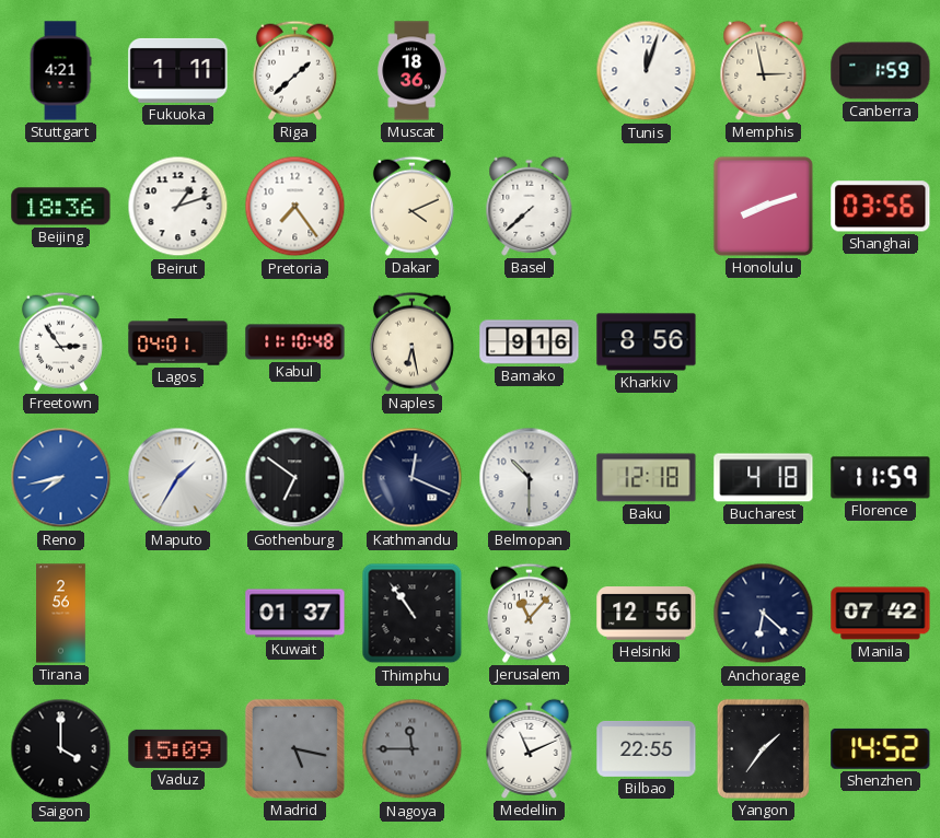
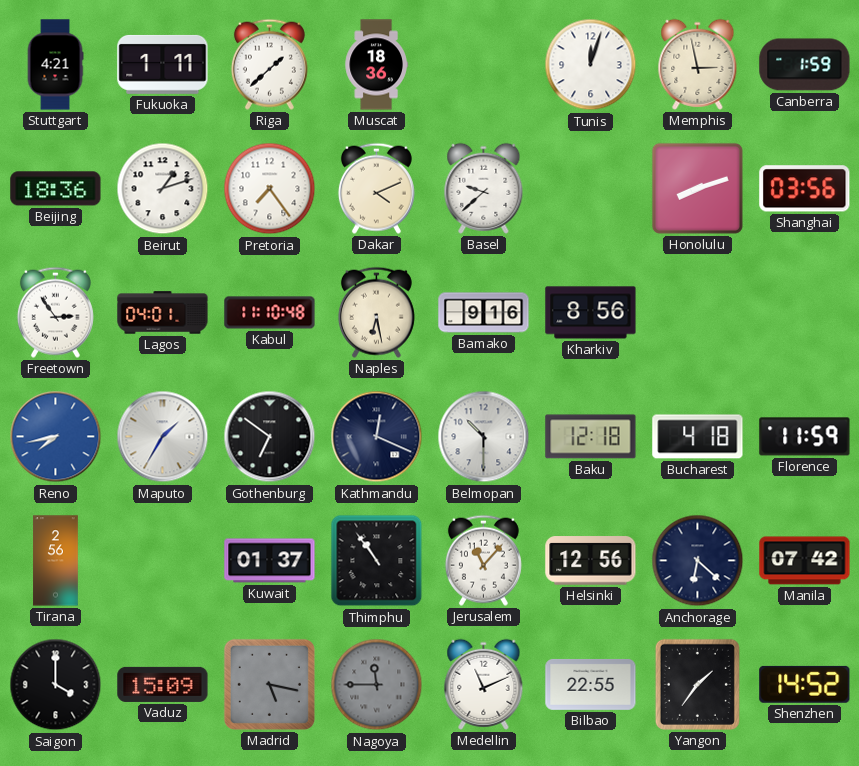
Basel: 7:38 -> 9:38
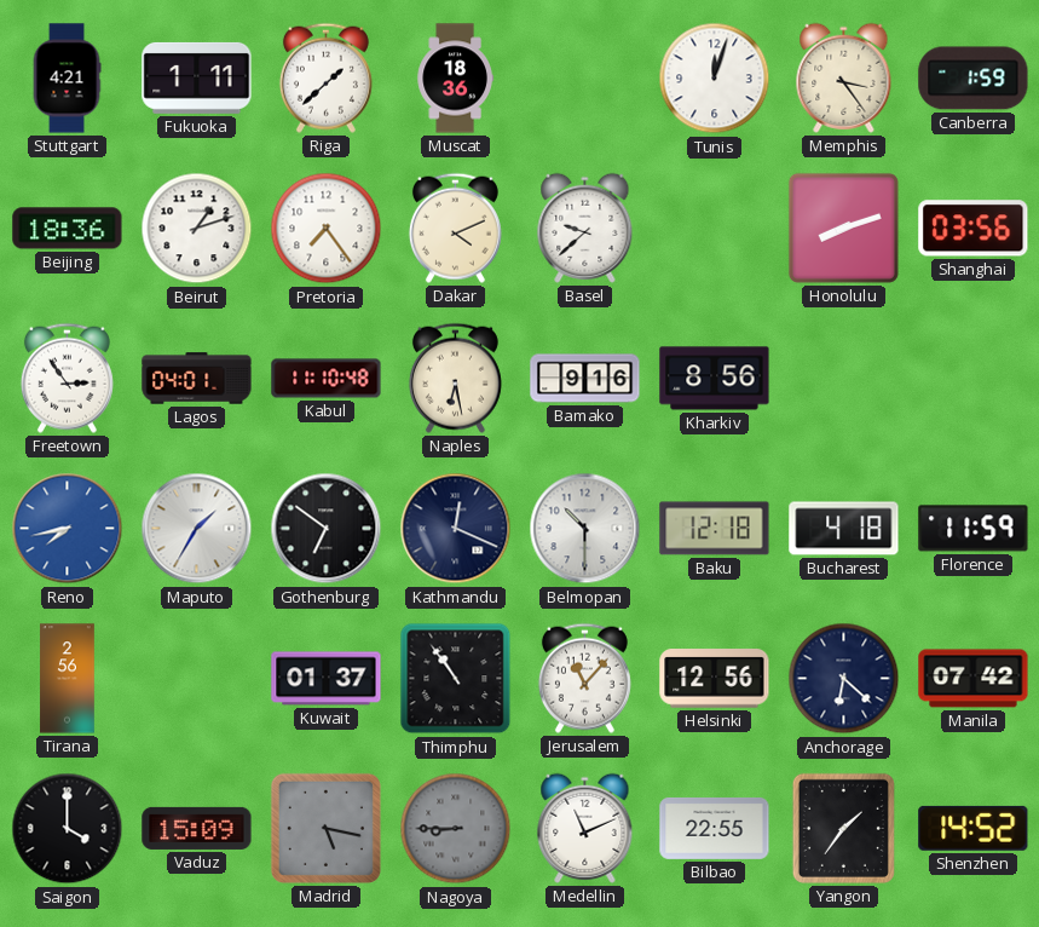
Memphis: 2:58 -> 3:24
Nagoya: 11:45 -> 8:45
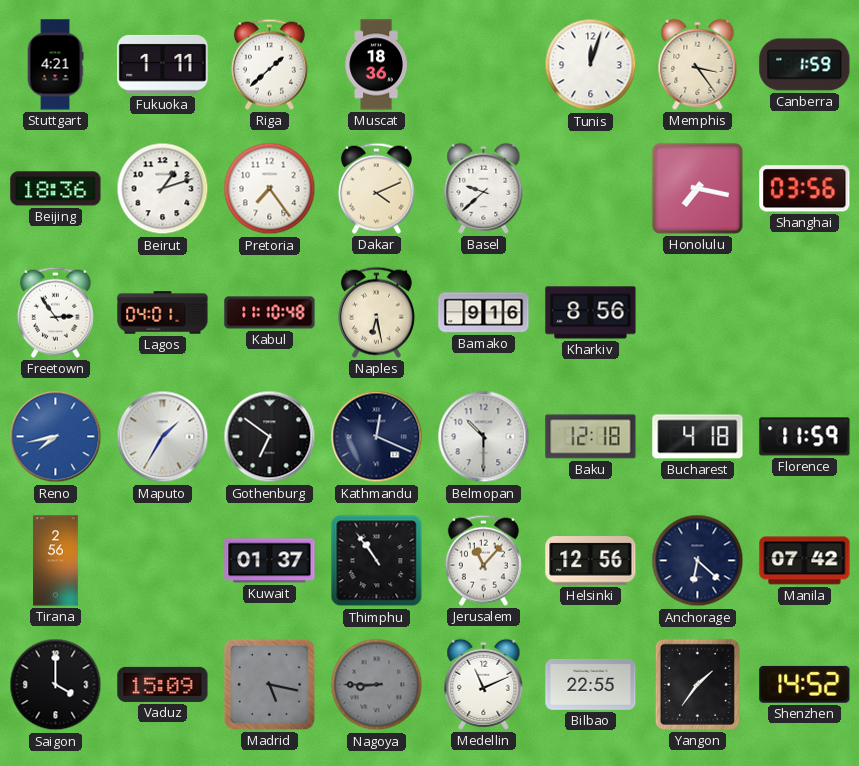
Honolulu: 8:12 -> 7:17
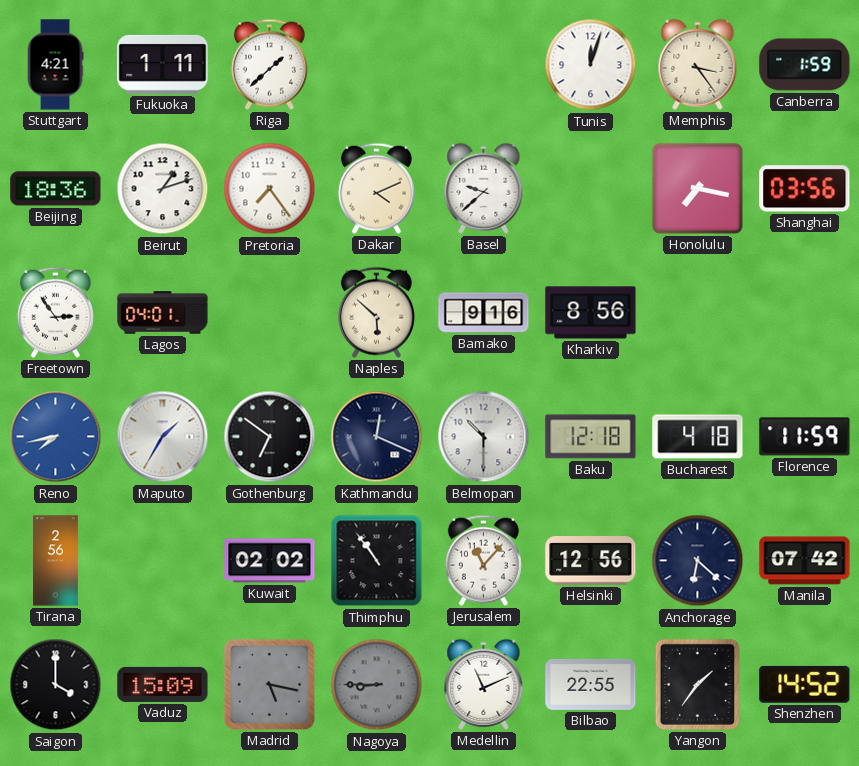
Muscat: 18:36 -> none
Kabul: 11:10 -> none
Naples: 6:28 -> 5:52
Kuwait: 01:37 -> 02:02
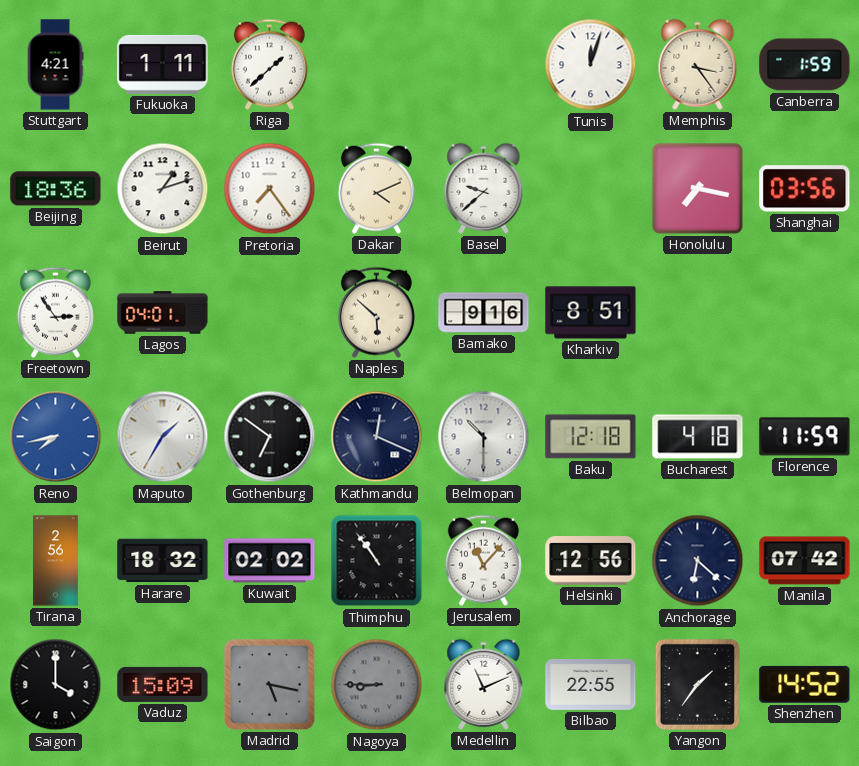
Kharkiv: 8:56 -> 8:51
Harare: none -> 18:32
